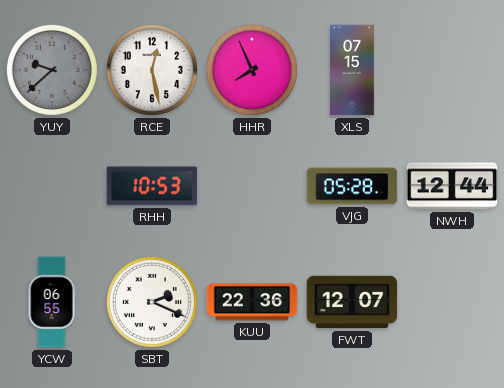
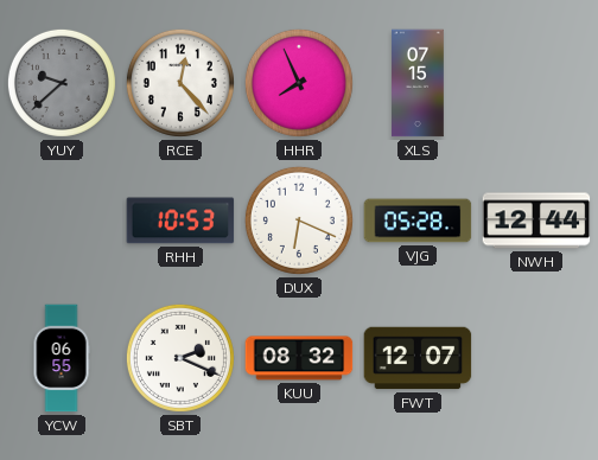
RCE: 12:28 -> 12:23
DUX: none -> 6:19
KUU: 22:36 -> 08:32
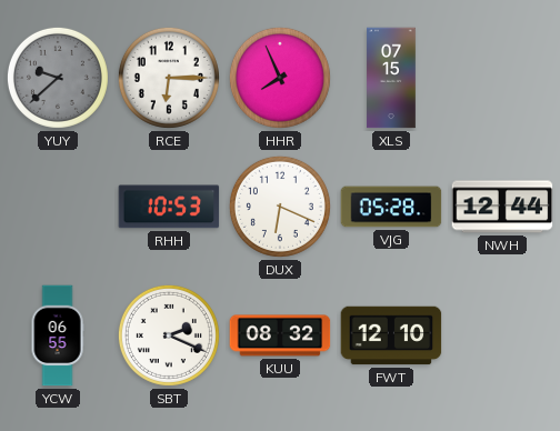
RCE: 12:23 -> 6:15
FWT: 12:07 -> 12:10
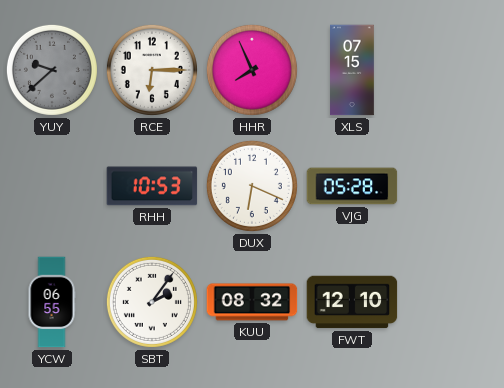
NWH: 12:44 -> none
SBT: 2:19 -> 2:06
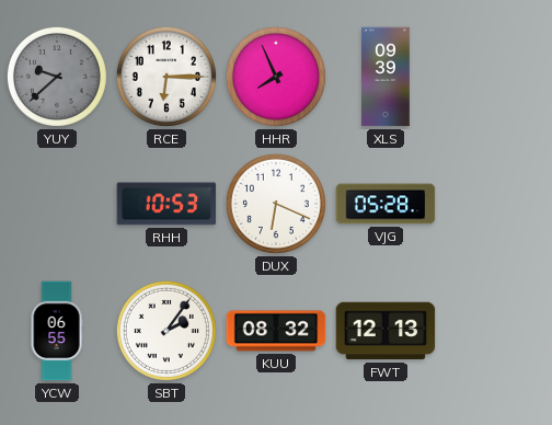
XLS: 07:15 -> 09:39
FWT: 12:10 -> 12:13
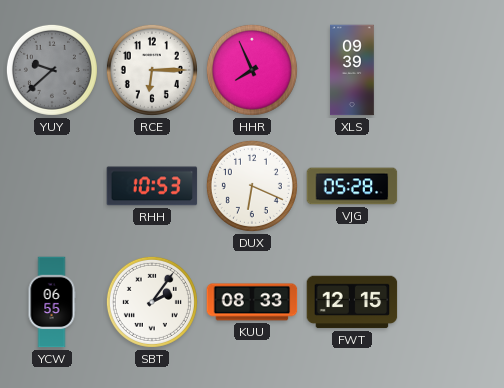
KUU: 08:32 -> 08:33
FWT: 12:13 -> 12:15
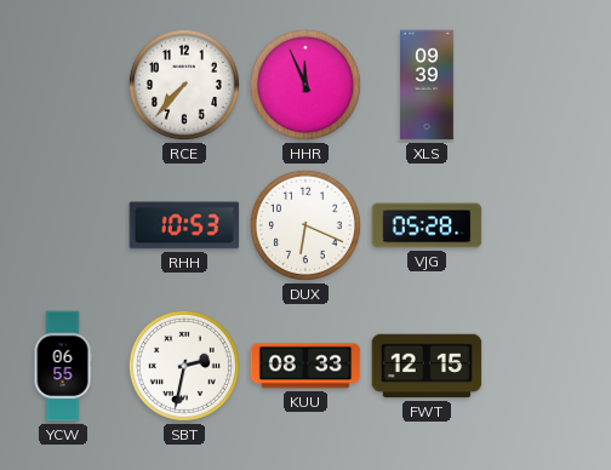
YUY: 9:38 -> none
RCE: 6:15 -> 7:37
HHR: 7:56 -> 11:56
SBT: 2:06 -> 2:32
